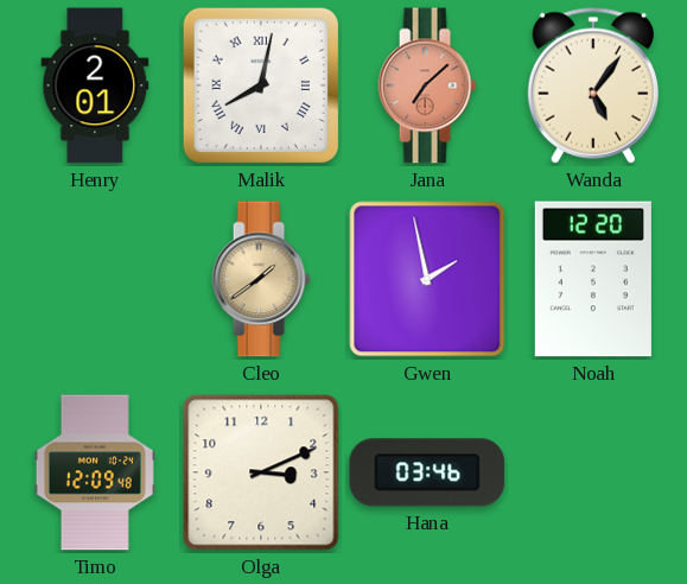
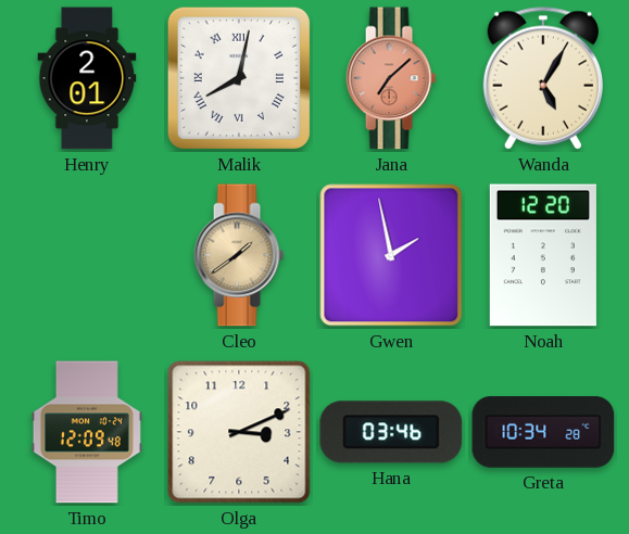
Wanda: 5:06 -> 5:05
Greta: none -> 10:34
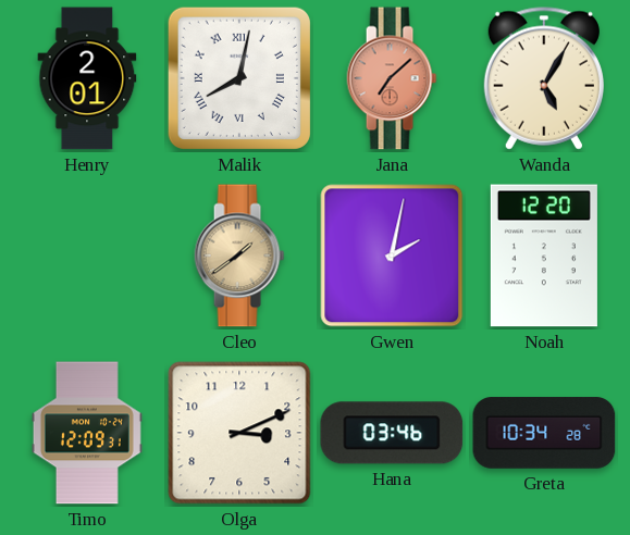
Gwen: 1:58 -> 2:02
Timo: 12:09:48 -> 12:09:31
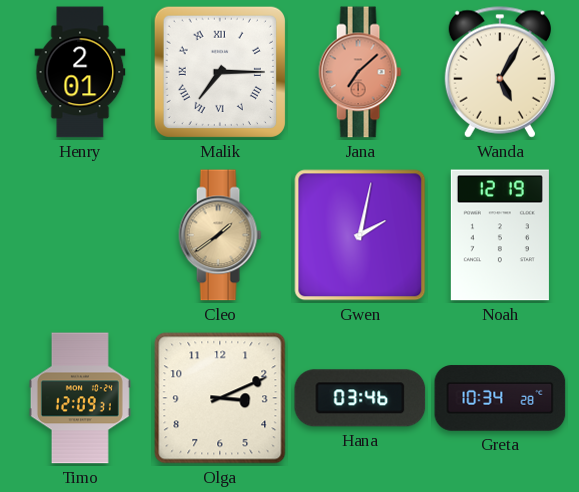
Malik: 8:02 -> 7:15
Noah: 12:20 -> 12:19
